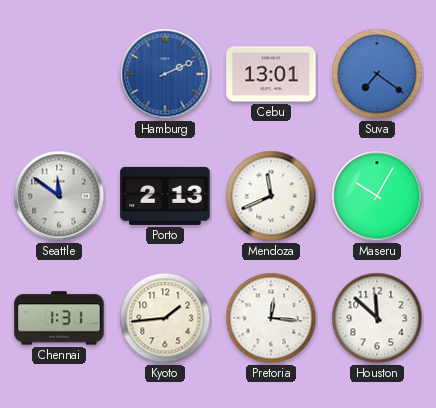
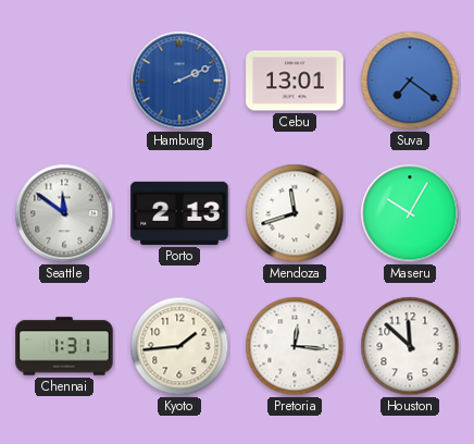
Mendoza: 11:41 -> 11:42
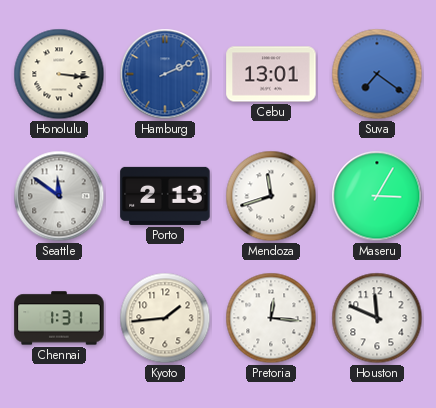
Honolulu: none -> 3:16
Maseru: 10:05 -> 3:05
Houston: 11:52 -> 11:49
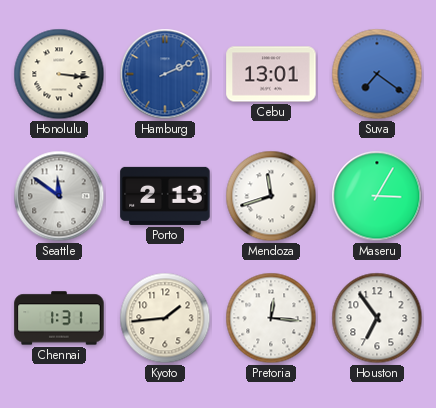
Houston: 11:49 -> 6:54
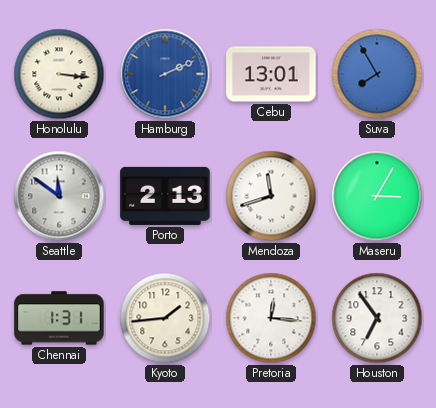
Suva: 7:21 -> 7:55
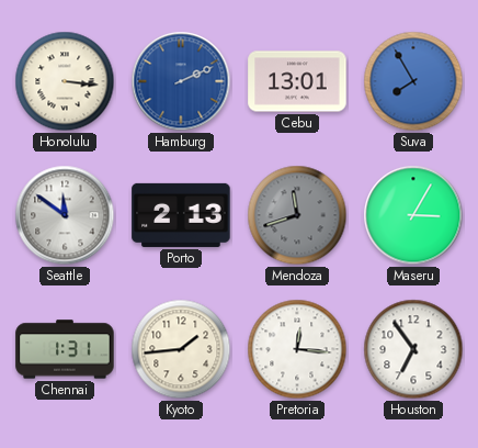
Mendoza dial: white -> grey
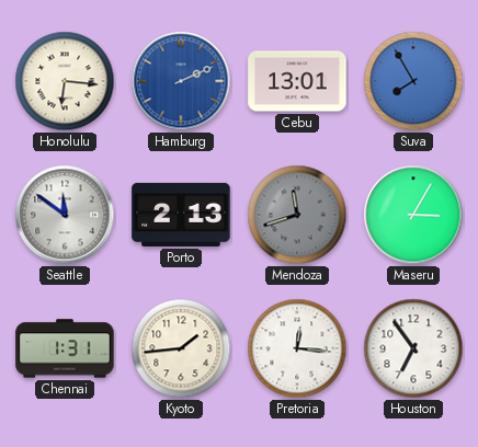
Honolulu: 3:16 -> 6:16
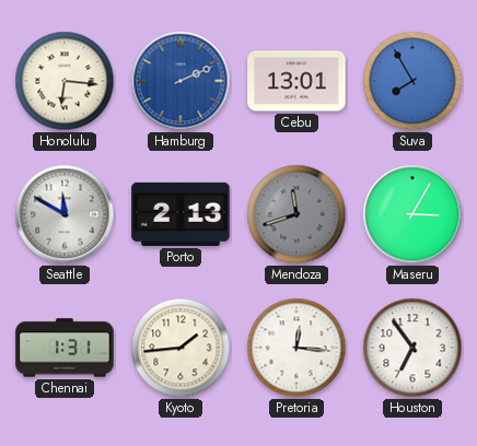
Seattle: 11:51 -> 11:50
